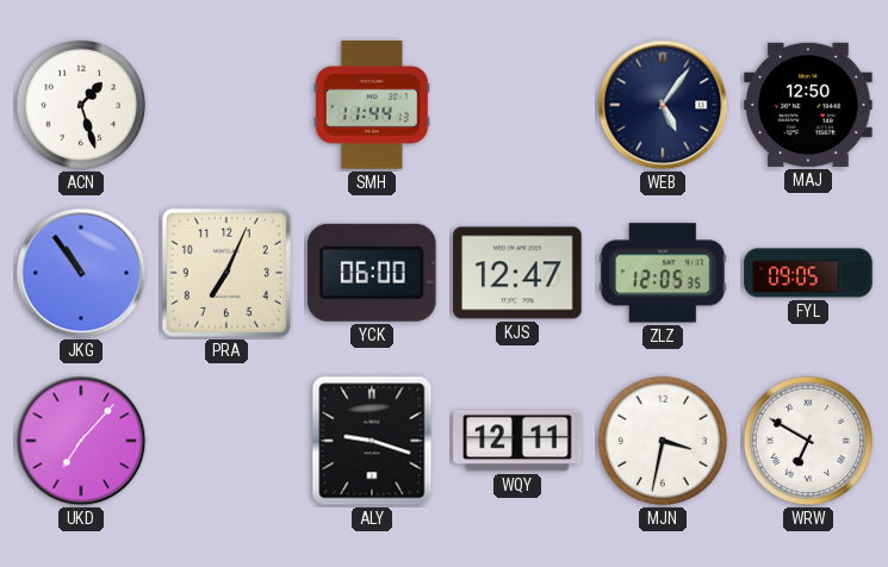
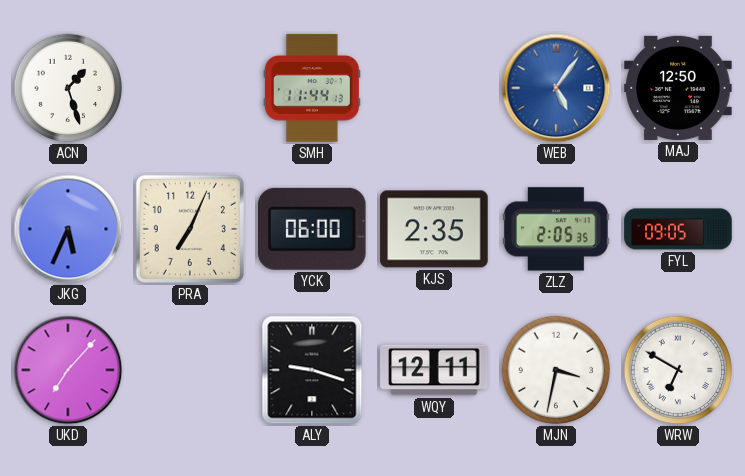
WEB dial: navy -> blue
JKG: 10:54 -> 5:34
KJS: 12:47 -> 2:35
ZLZ: 12:05 -> 2:05
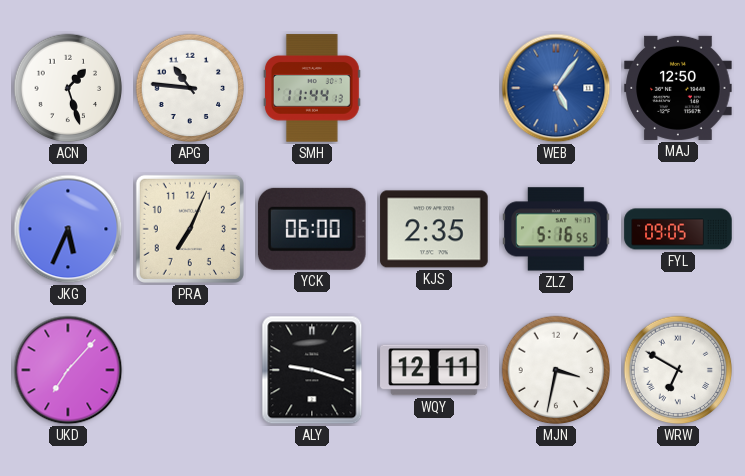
APG: none -> 10:46
ZLZ: 2:05 -> 5:16
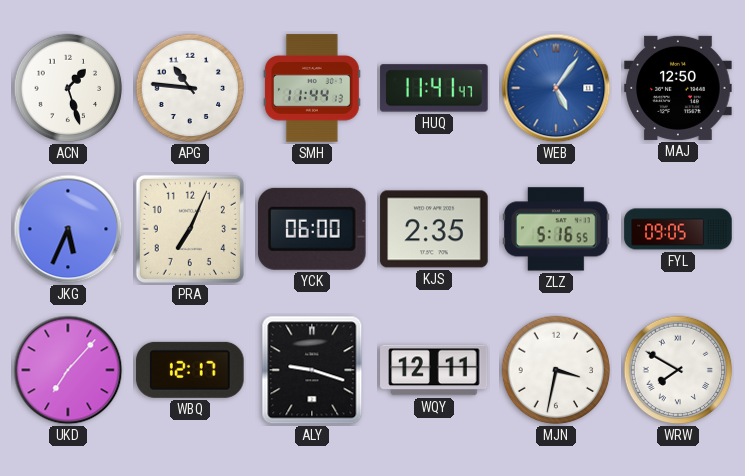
HUQ: none -> 11:41
WBQ: none -> 12:17
WRW: 6:50 -> 7:50
